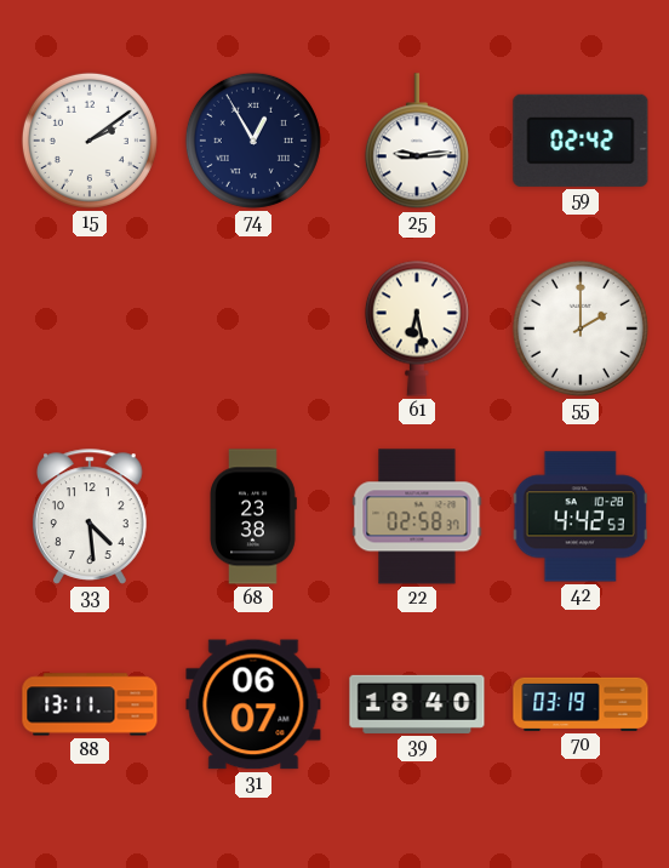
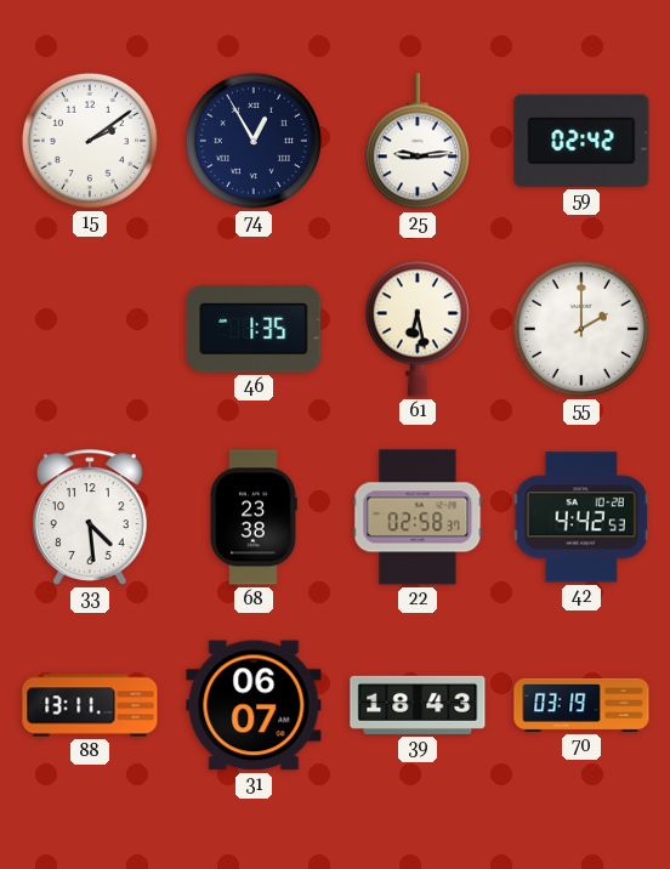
46: none -> 1:35
39: 18:40 -> 18:43
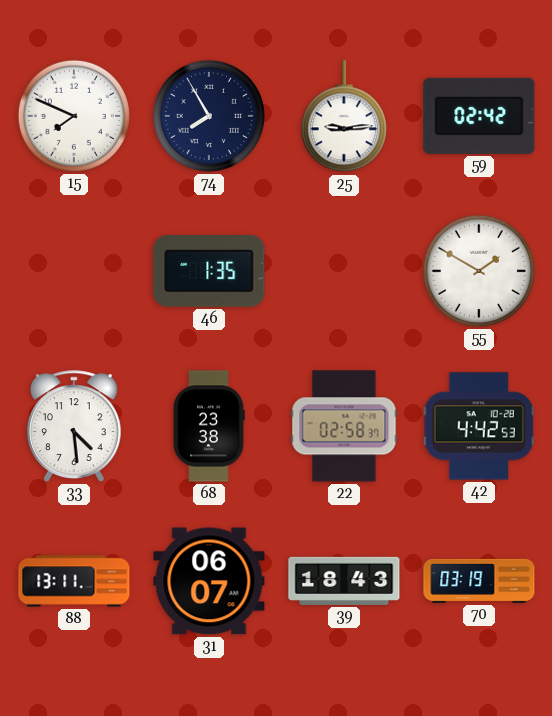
15: 2:09 -> 7:49
74: 12:55 -> 7:55
61: 6:28 -> none
55: 2:00 -> 1:50
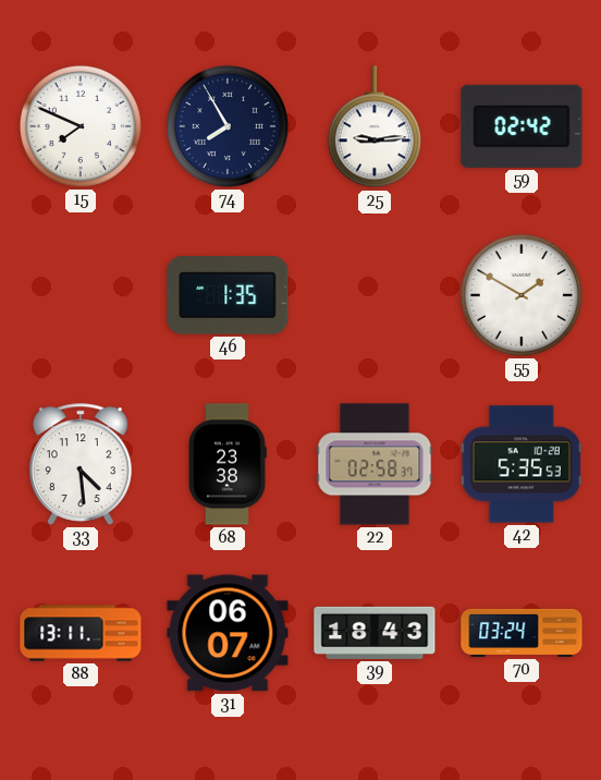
42: 4:42 -> 5:35
70: 03:19 -> 03:24
